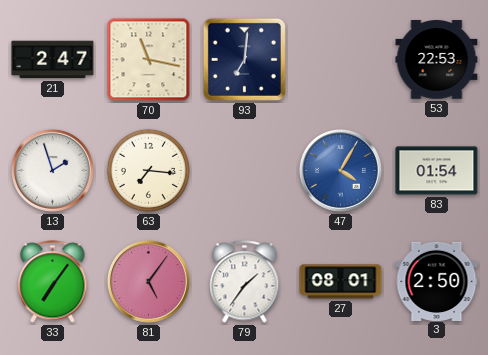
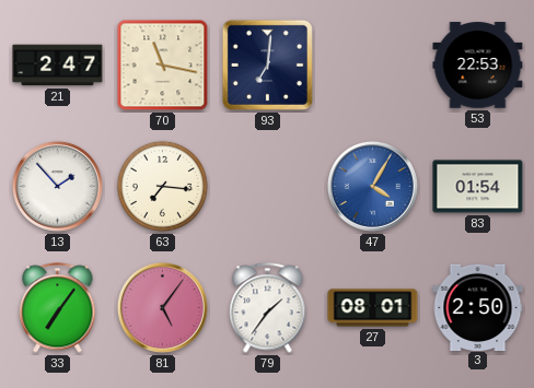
13: 1:57 -> 1:53
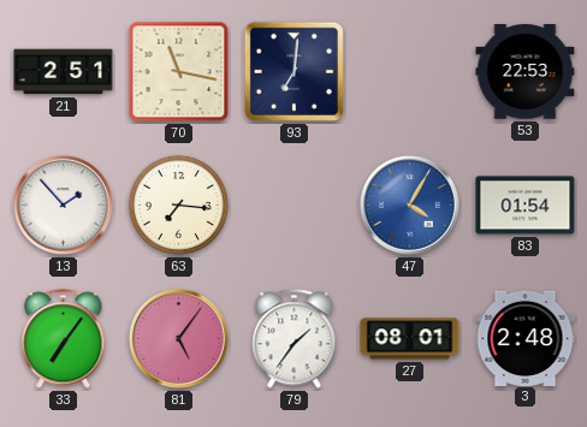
21: 2:47 -> 2:51
3: 2:50 -> 2:48
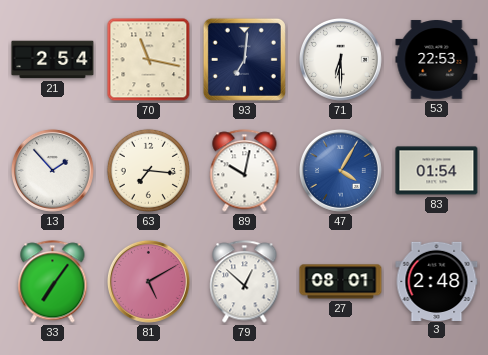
21: 2:51 -> 2:54
71: none -> 6:30
89: none -> 10:02
81: 5:06 -> 5:10
79: 1:36 -> 12:52
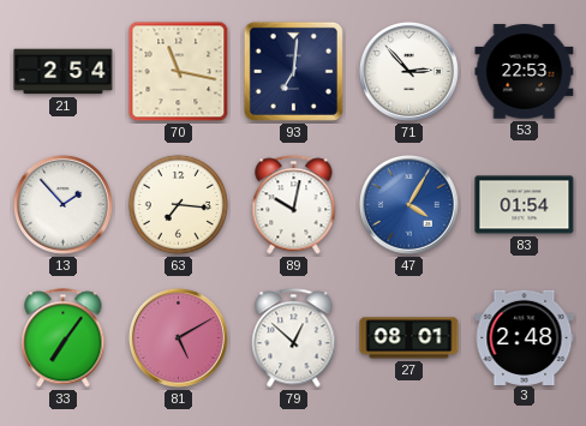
71: 6:30 -> 2:53
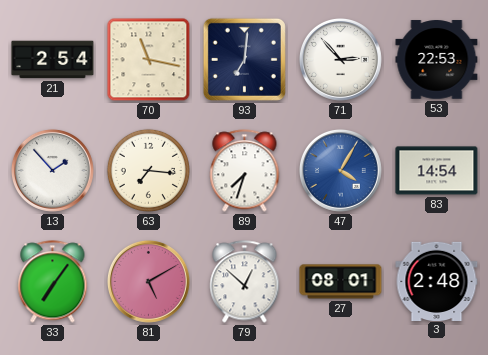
89: 10:02 -> 7:33
83: 01:54 -> 14:54
